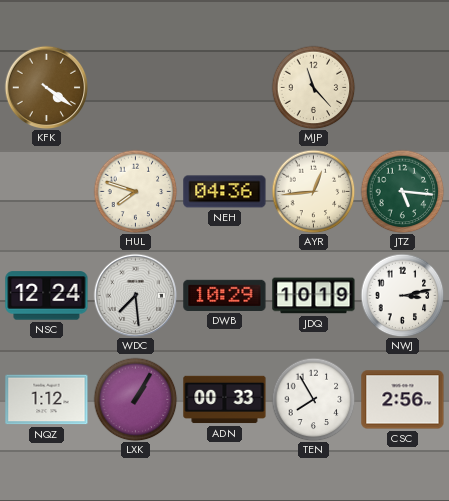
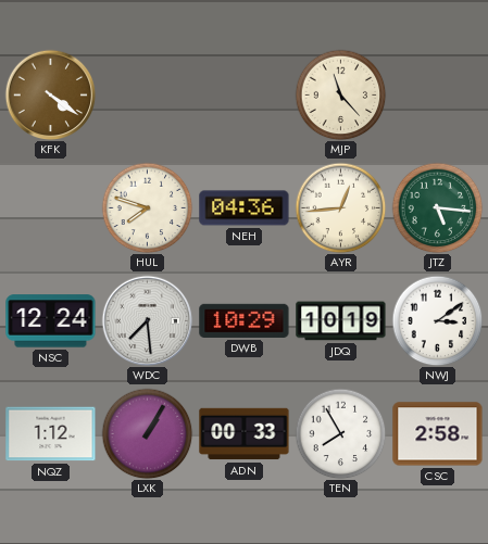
NWJ: 3:13 -> 3:09
CSC: 2:56 -> 2:58
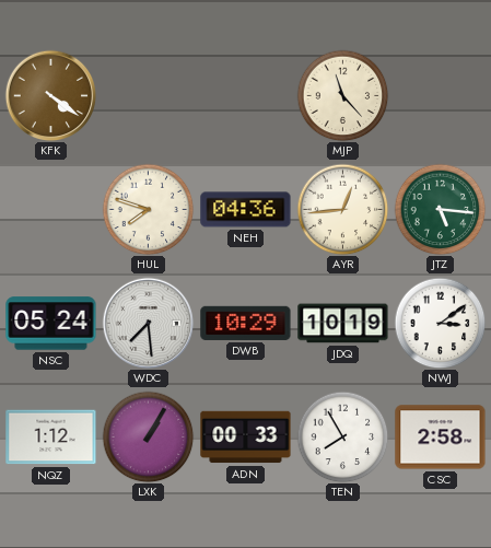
NSC: 12:24 -> 05:24
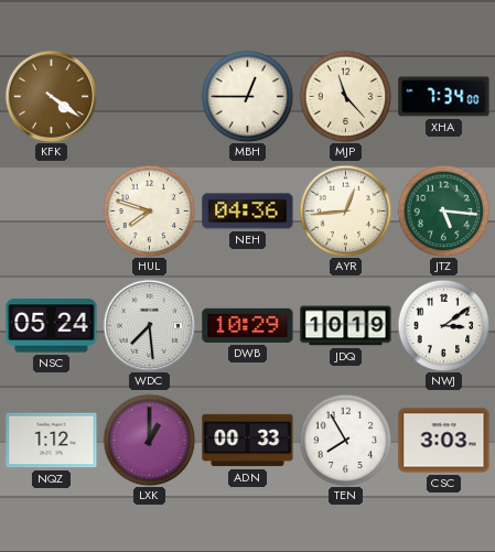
MBH: none -> 12:45
XHA: none -> 7:34
LXK: 1:05 -> 1:00
CSC: 2:58 -> 3:03
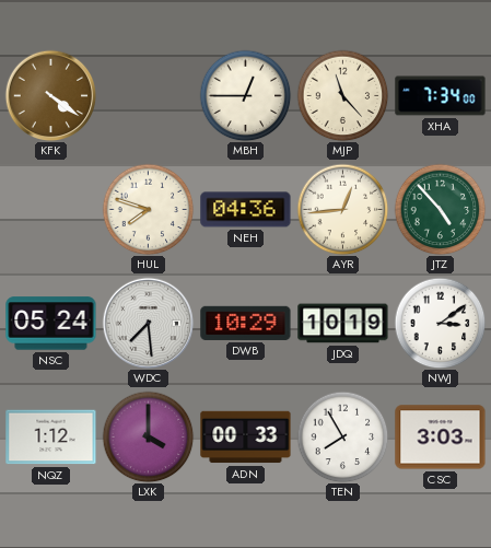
JTZ: 5:16 -> 4:53
LXK: 1:00 -> 4:00
